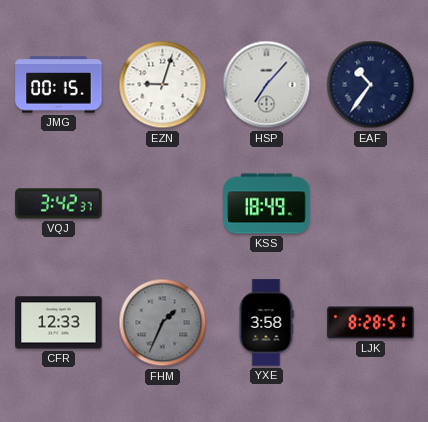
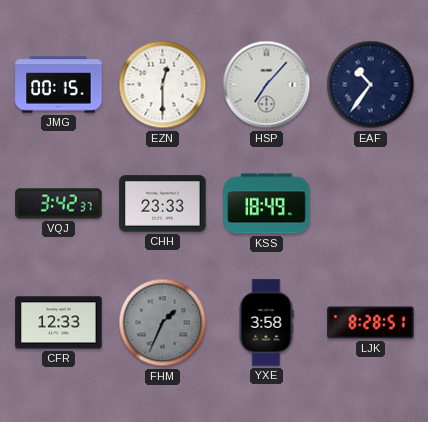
EZN: 9:03 -> 12:30
CHH: none -> 23:33
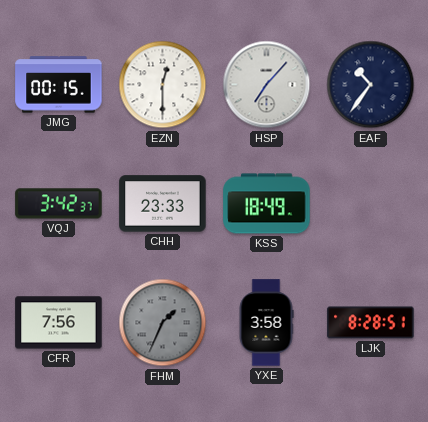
CFR: 12:33 -> 7:56
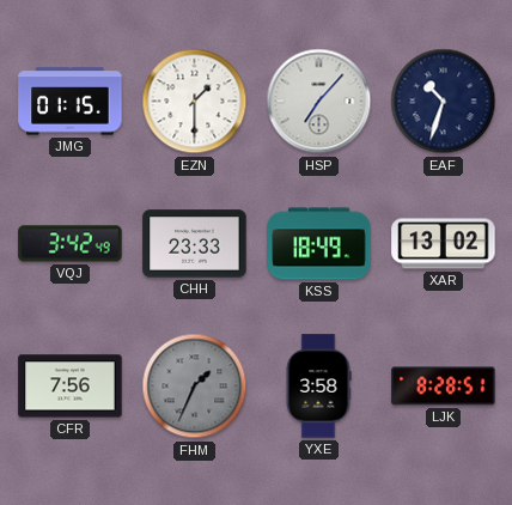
JMG: 00:15 -> 01:15
EZN: 12:30 -> 1:30
EAF: 10:36 -> 10:33
VQJ: 3:42:37 -> 3:42:49
XAR: none -> 13:02
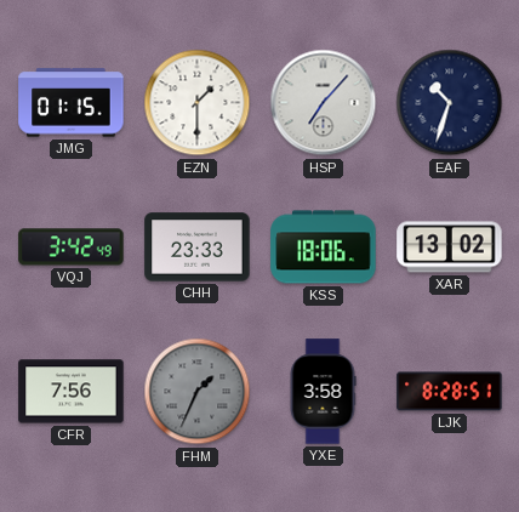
KSS: 18:49 -> 18:06
